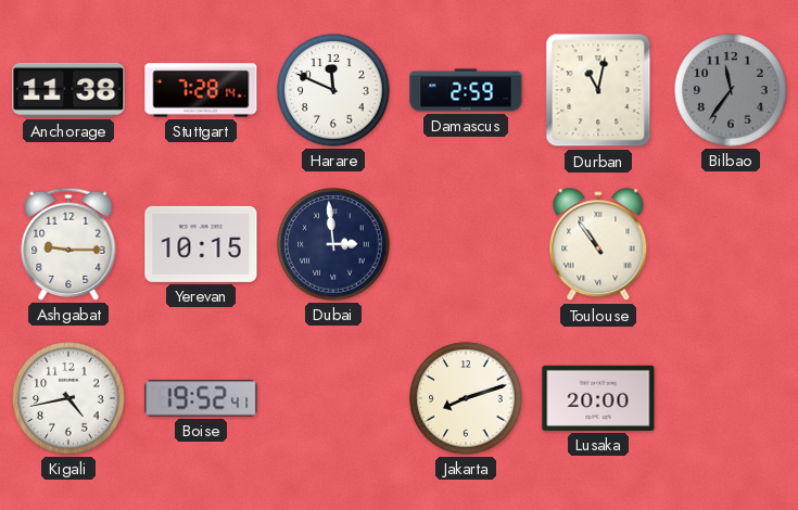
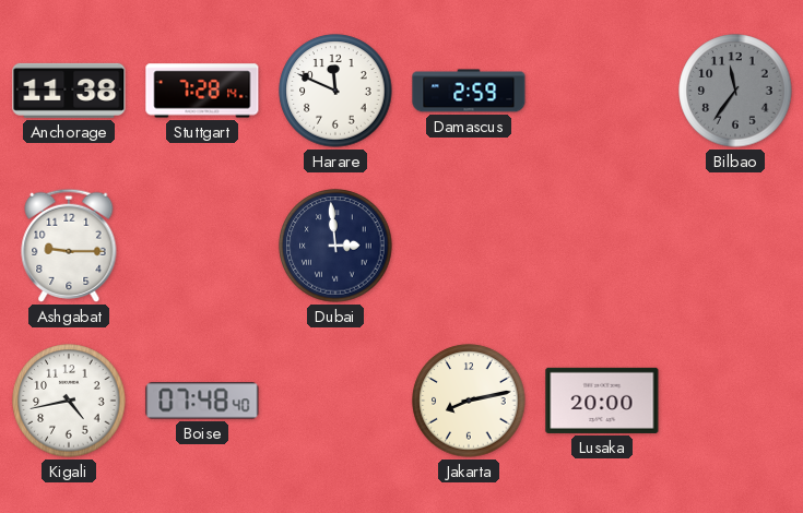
Durban: 11:02 -> none
Yerevan: 10:15 -> none
Toulouse: 10:54 -> none
Boise: 19:52 -> 07:48
Jakarta: 8:12 -> 8:13
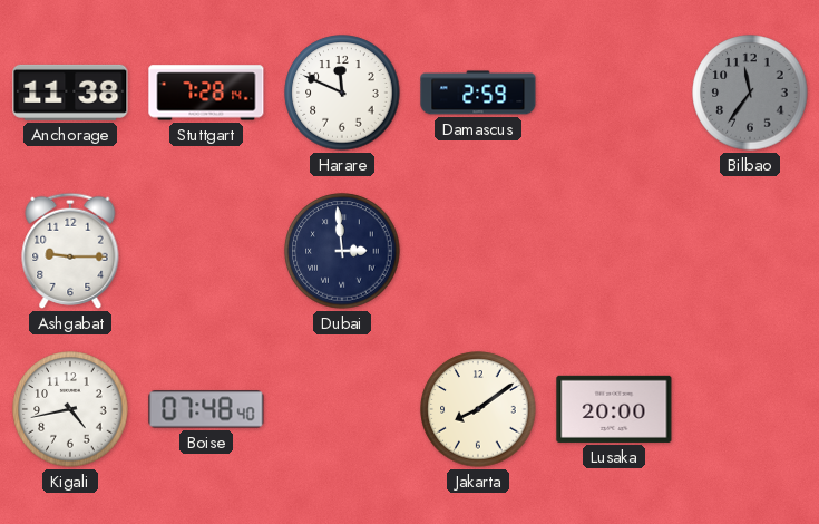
Jakarta: 8:13 -> 8:09
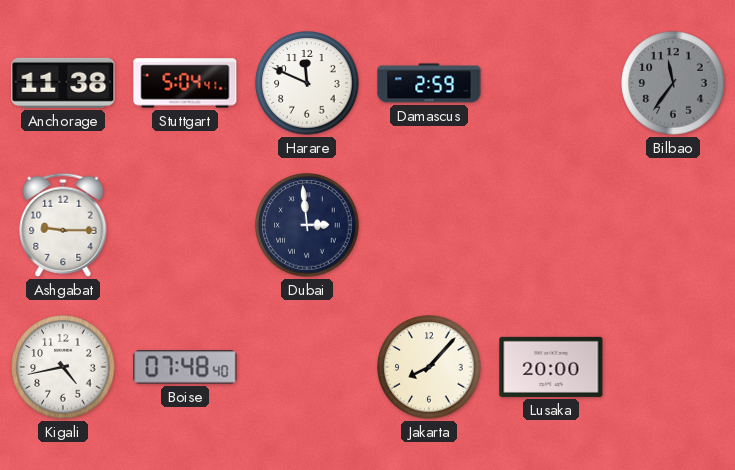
Stuttgart: 7:28 -> 5:04
Jakarta: 8:09 -> 8:07
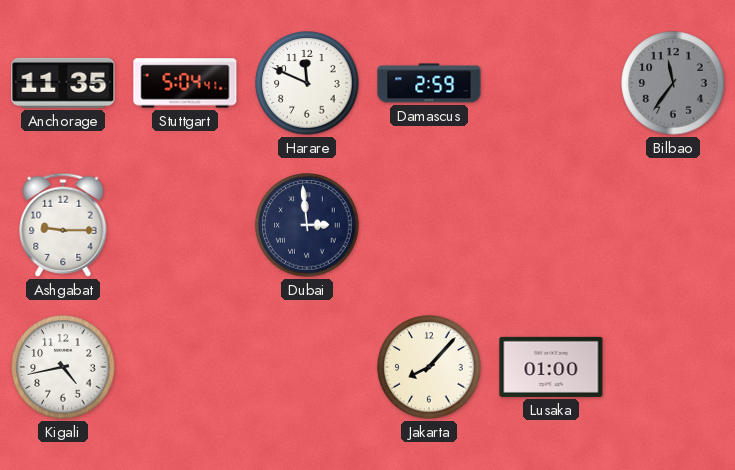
Anchorage: 11:38 -> 11:35
Boise: 07:48 -> none
Lusaka: 20:00 -> 01:00
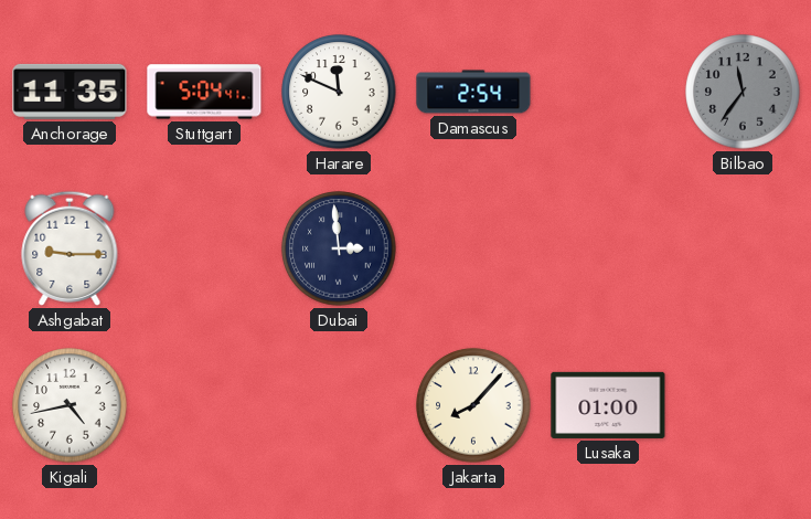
Damascus: 2:59 -> 2:54
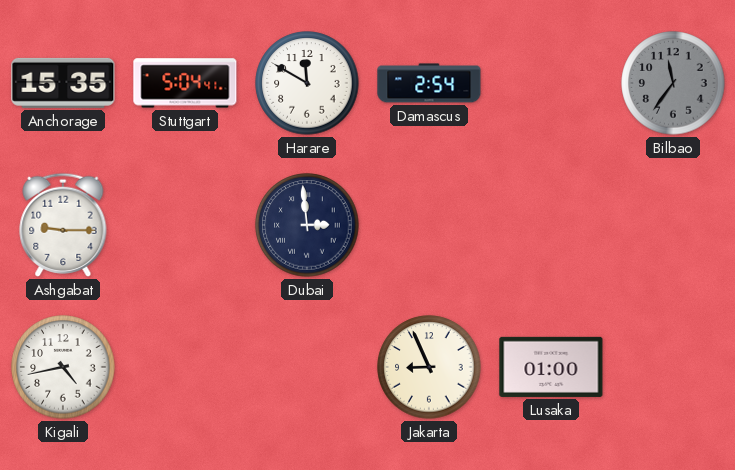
Anchorage: 11:35 -> 15:35
Harare: 11:49 -> 11:50
Jakarta: 8:07 -> 8:56
